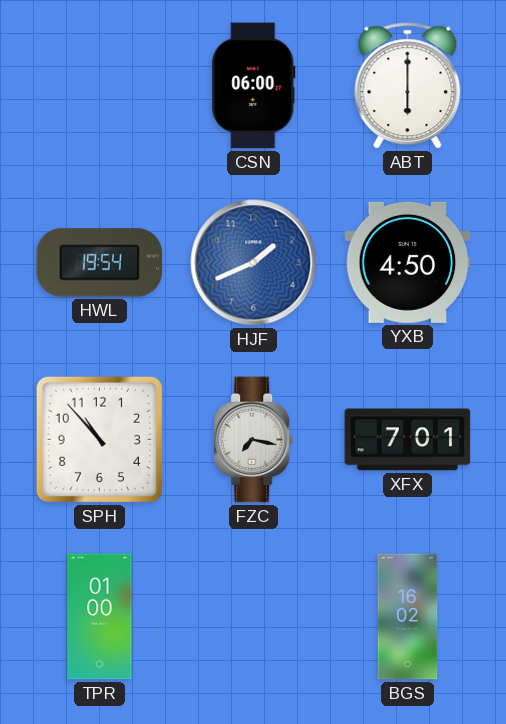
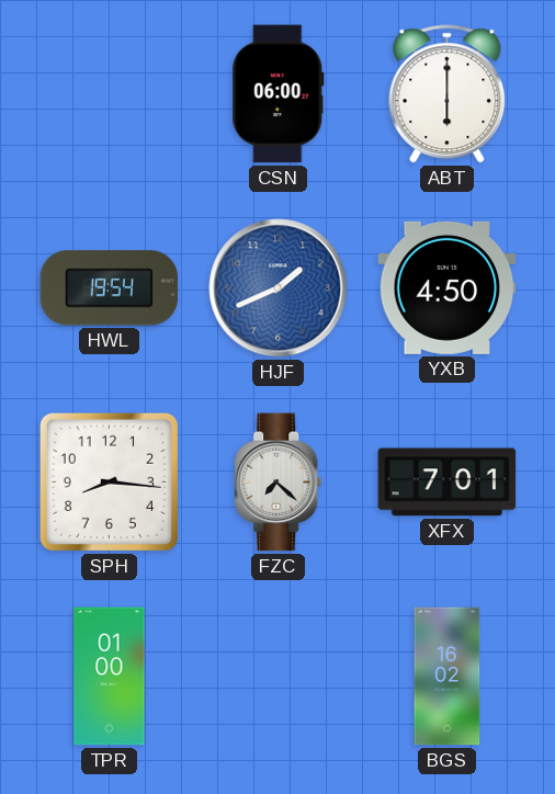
SPH: 10:53 -> 8:16
FZC: 7:17 -> 7:22
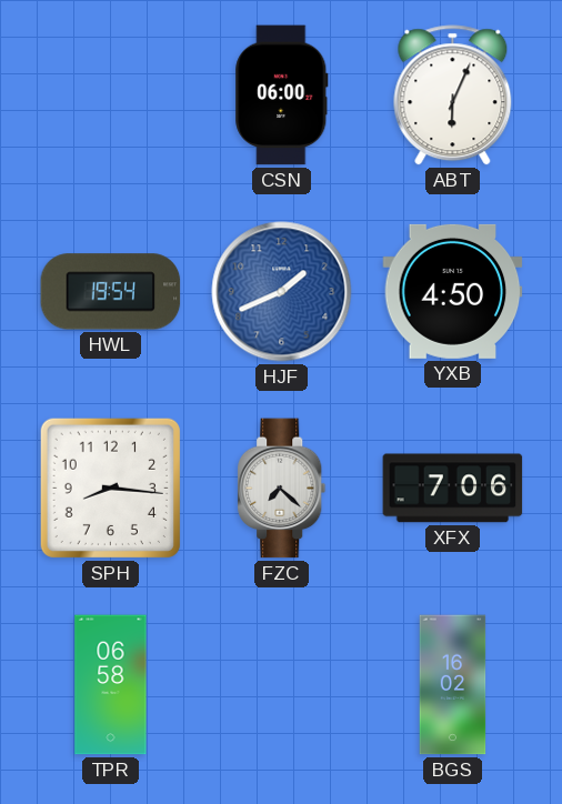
ABT: 6:00 -> 6:04
XFX: 7:01 -> 7:06
TPR: 01:00 -> 06:58
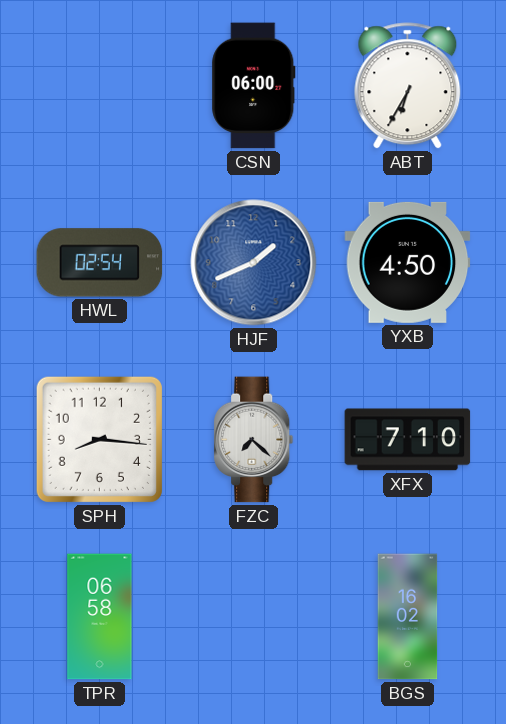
ABT: 6:04 -> 6:35
HWL: 19:54 -> 02:54
XFX: 7:06 -> 7:10
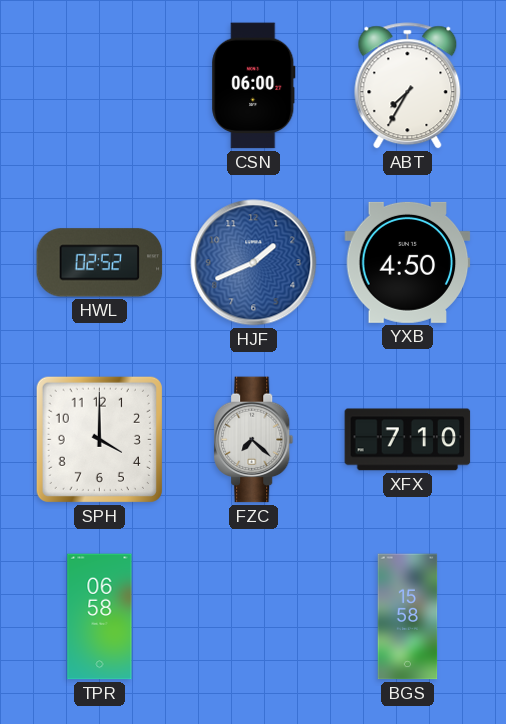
ABT: 6:35 -> 7:35
HWL: 02:54 -> 02:52
SPH: 8:16 -> 4:00
BGS: 16:02 -> 15:58
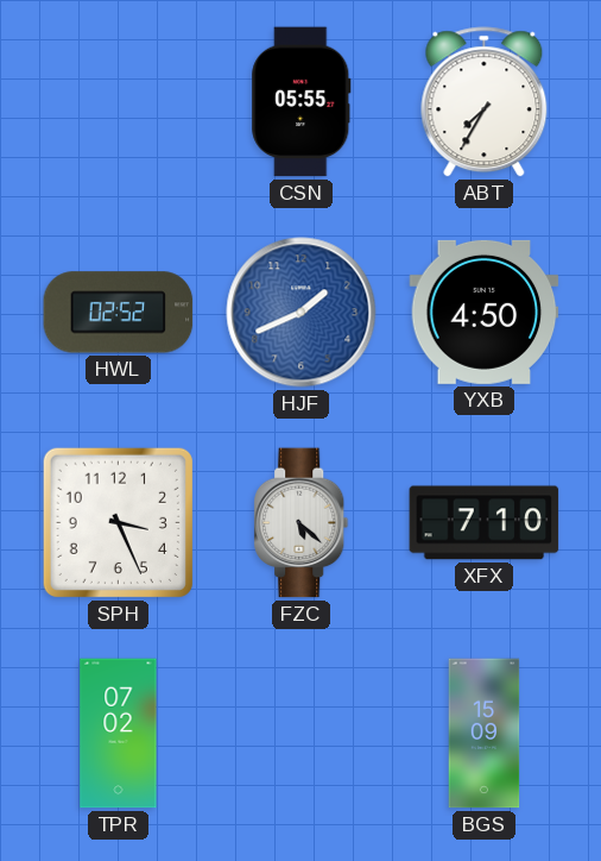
CSN: 06:00 -> 05:55
SPH: 4:00 -> 3:26
FZC: 7:22 -> 5:22
TPR: 06:58 -> 07:02
BGS: 15:58 -> 15:09
